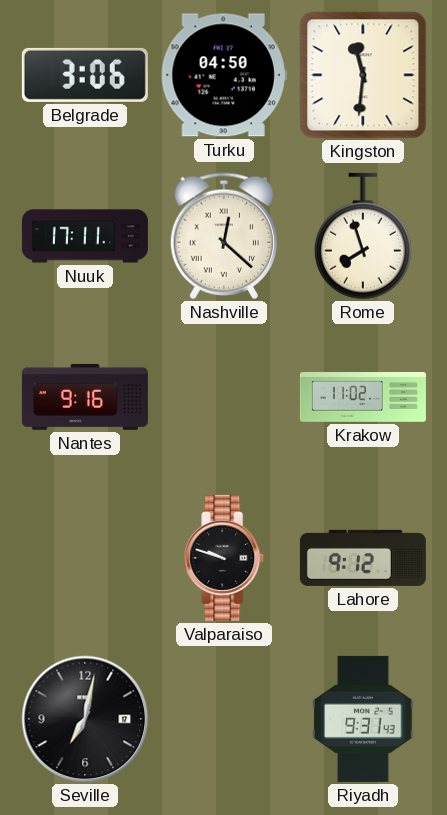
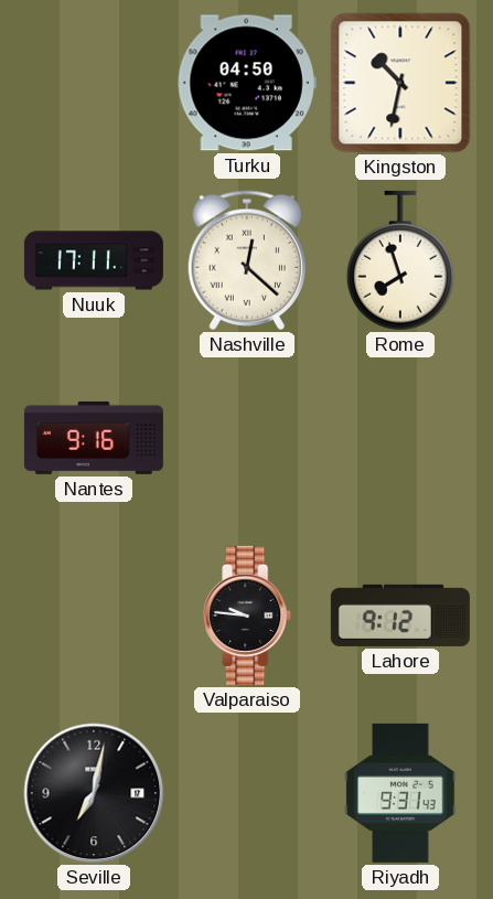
Belgrade: 3:06 -> none
Kingston: 11:31 -> 10:32
Krakow: 11:02 -> none
Valparaiso: 9:48 -> 9:46
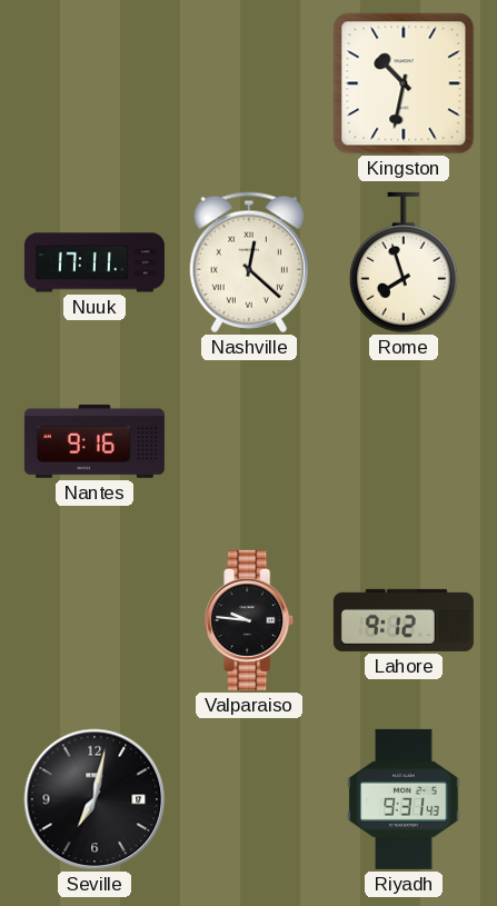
Turku: 04:50 -> none
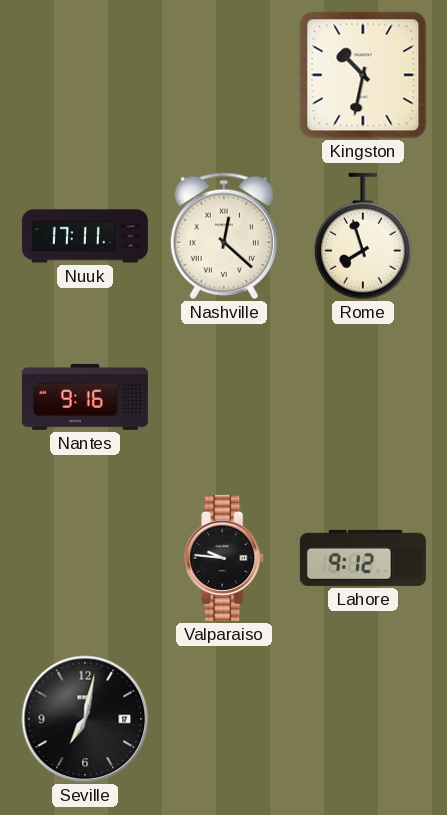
Riyadh: 9:31 -> none
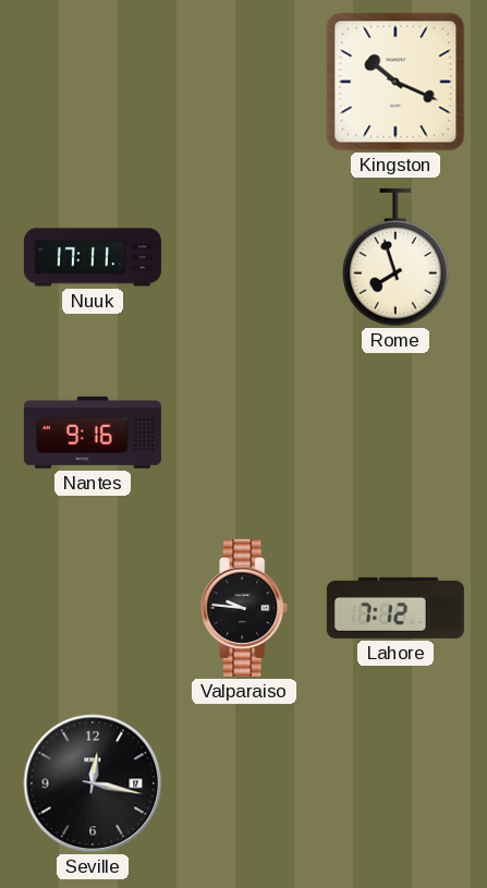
Kingston: 10:32 -> 10:19
Nashville: 12:22 -> none
Lahore: 9:12 -> 7:12
Seville: 7:02 -> 12:17
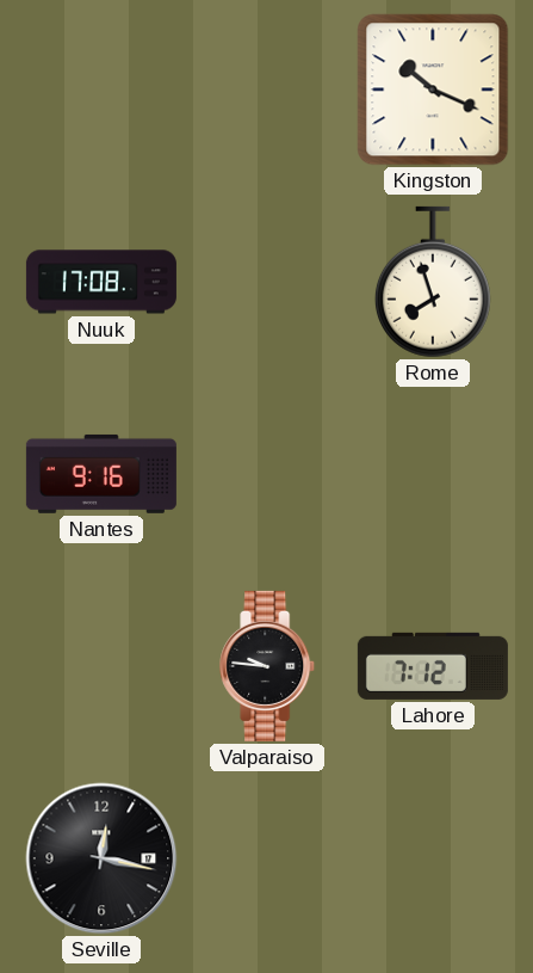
Nuuk: 17:11 -> 17:08
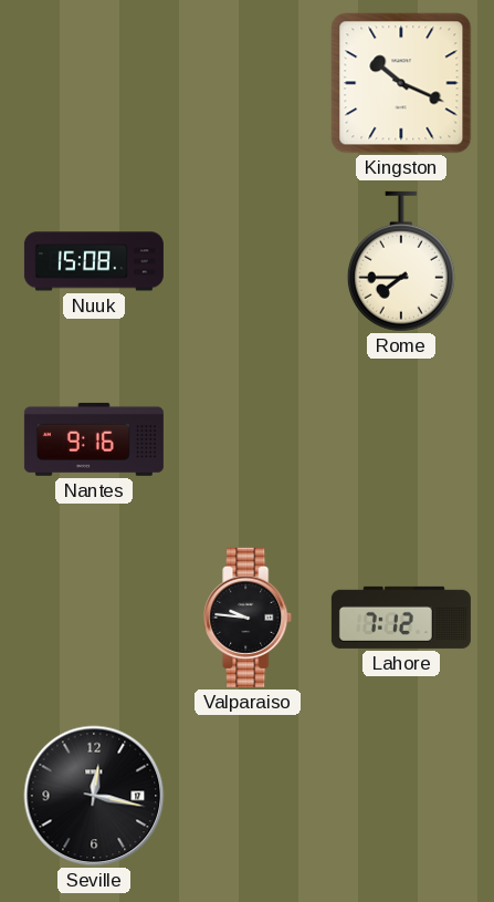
Nuuk: 17:08 -> 15:08
Rome: 7:57 -> 7:45
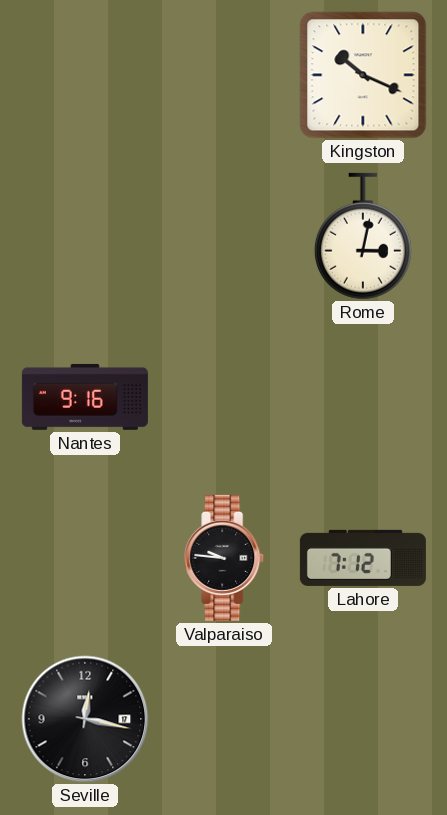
Nuuk: 15:08 -> none
Rome: 7:45 -> 3:02
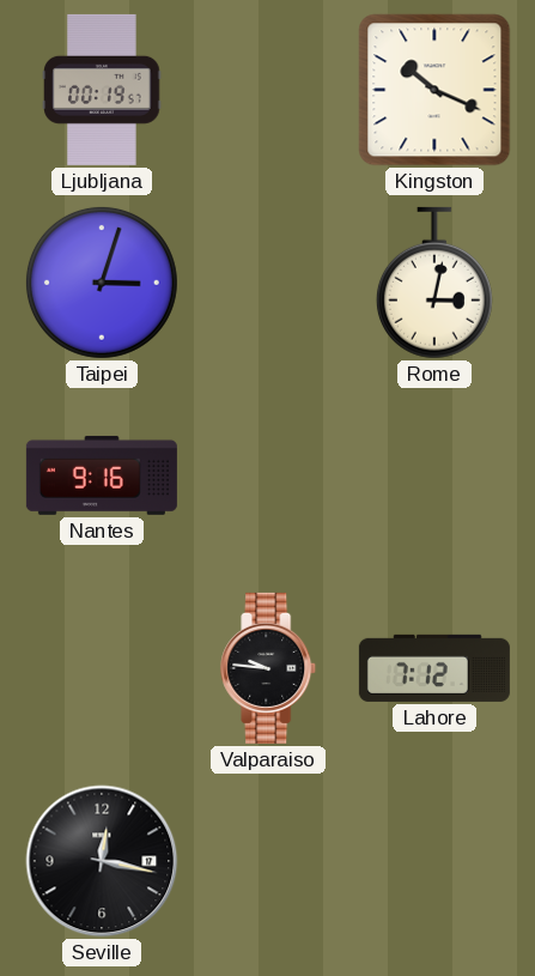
Ljubljana: none -> 00:19
Taipei: none -> 3:03
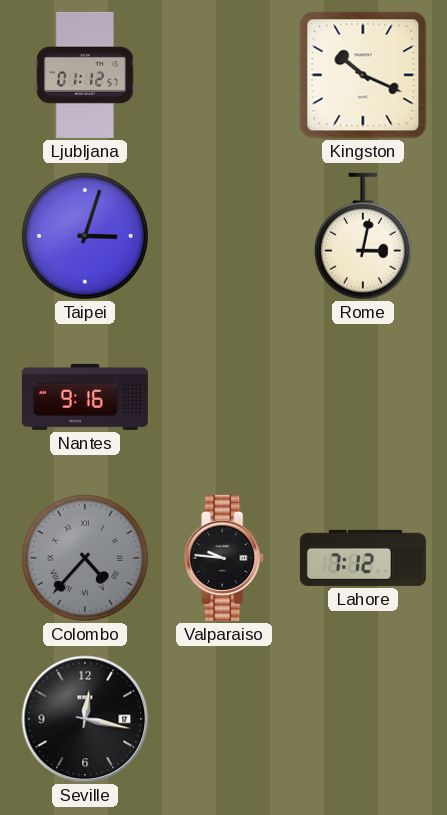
Ljubljana: 00:19 -> 01:12
Colombo: none -> 4:37
